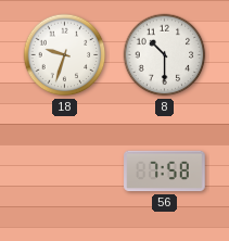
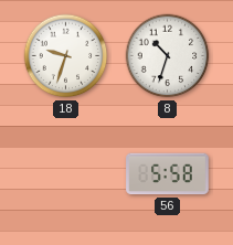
8: 10:30 -> 10:33
56: 7:58 -> 5:58
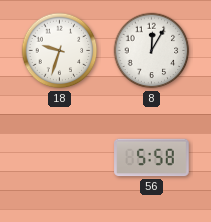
8: 10:33 -> 12:05
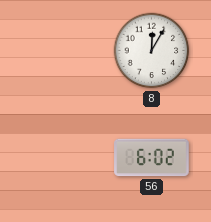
18: 9:33 -> none
56: 5:58 -> 6:02
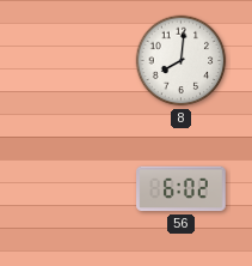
8: 12:05 -> 8:01
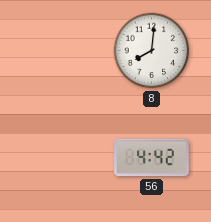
56: 6:02 -> 4:42
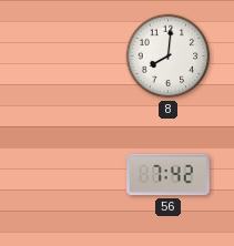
56: 4:42 -> 7:42
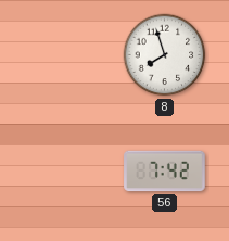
8: 8:01 -> 7:57
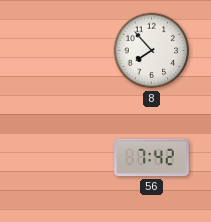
8: 7:57 -> 7:53
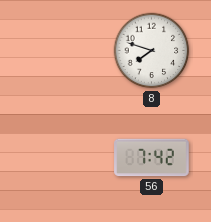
8: 7:53 -> 7:48
